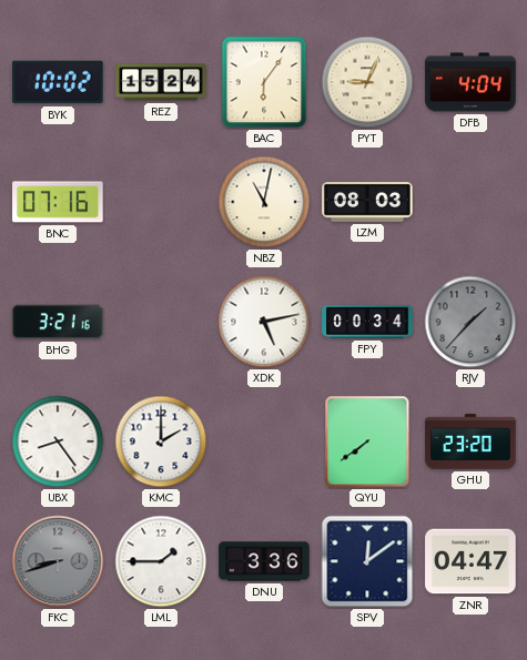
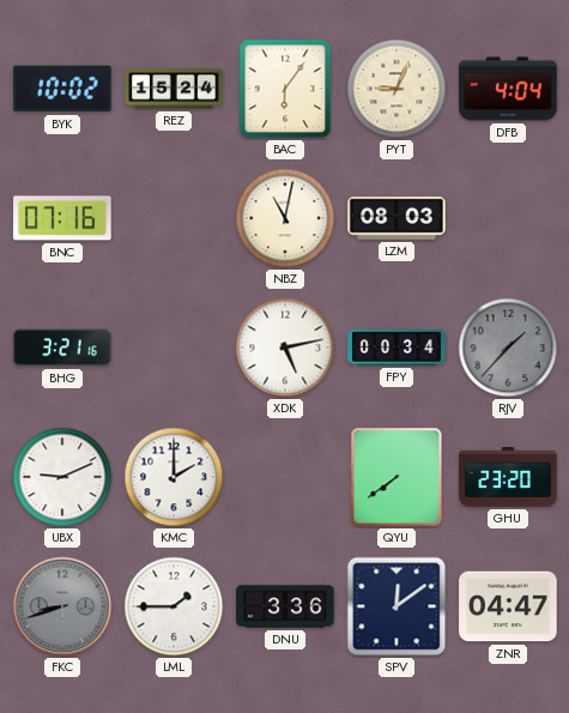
UBX: 8:24 -> 9:11
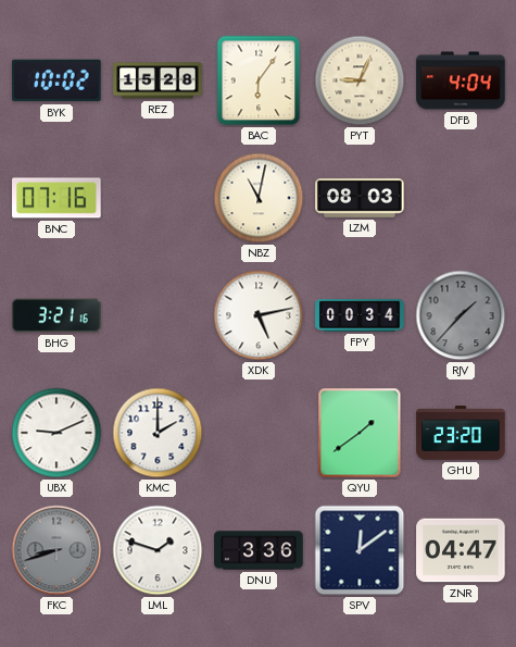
REZ: 15:24 -> 15:28
QYU: 7:39 -> 1:39
LML: 1:45 -> 1:48
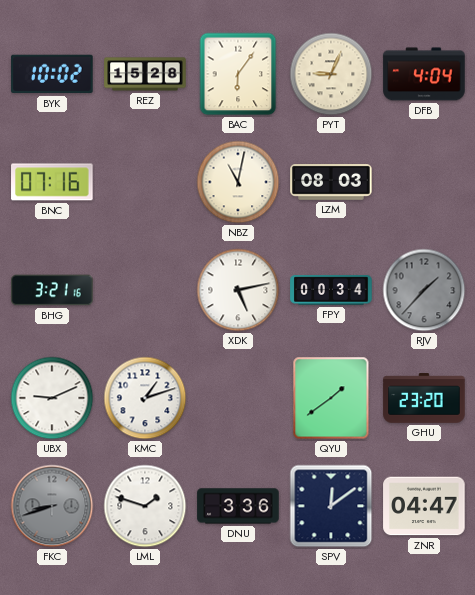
KMC: 2:00 -> 1:12
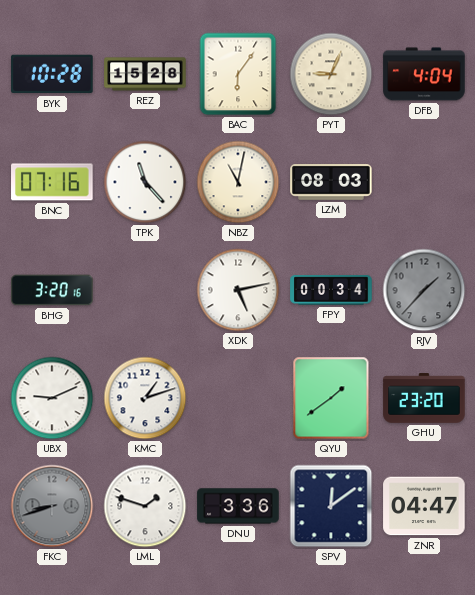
BYK: 10:02 -> 10:28
TPK: none -> 11:23
BHG: 3:21 -> 3:20
